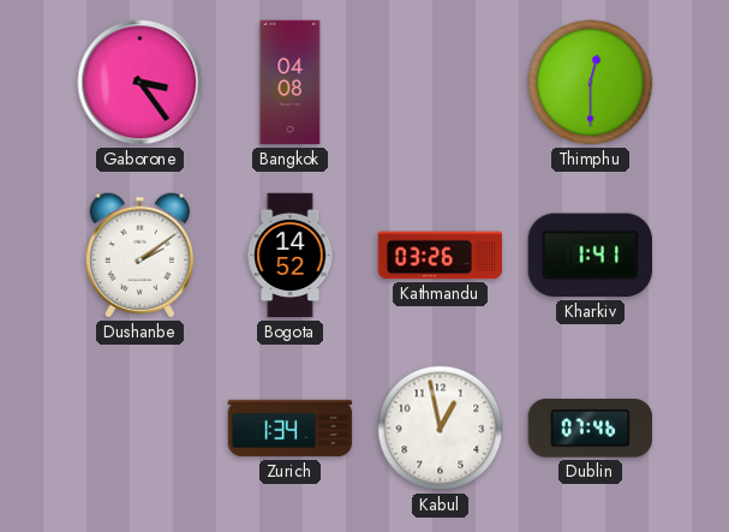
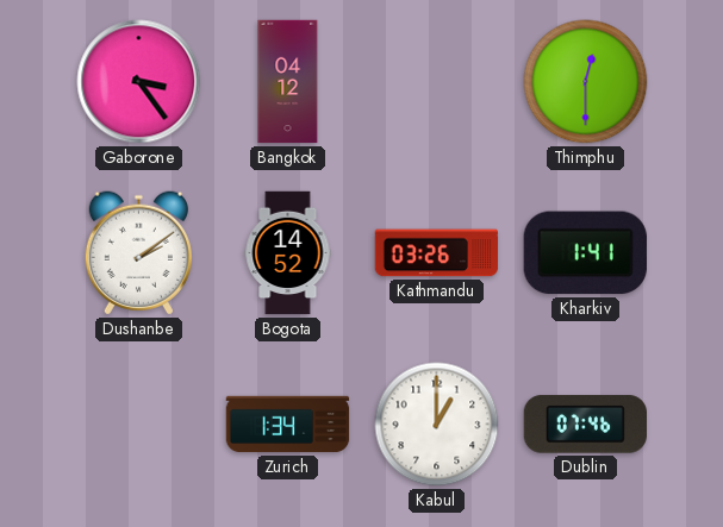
Bangkok: 04:08 -> 04:12
Kabul: 12:58 -> 1:00
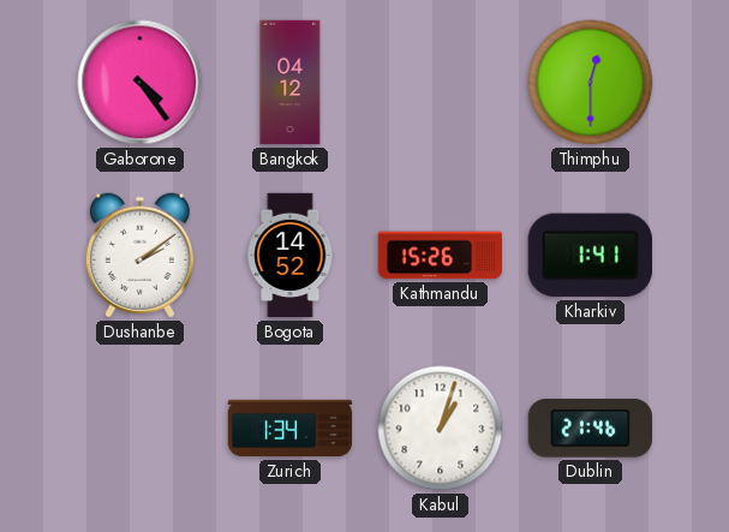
Gaborone: 3:24 -> 4:24
Kathmandu: 03:26 -> 15:26
Kabul: 1:00 -> 1:03
Dublin: 07:46 -> 21:46
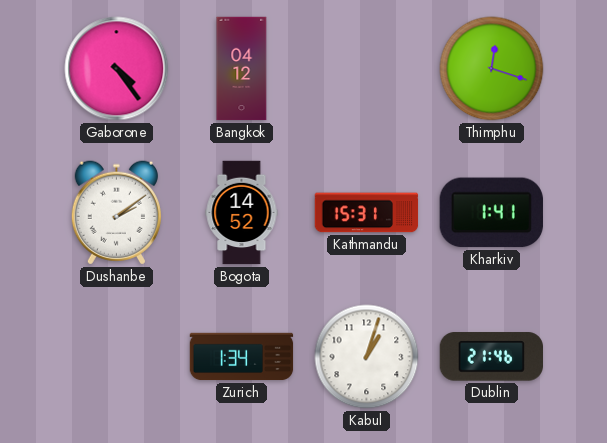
Thimphu: 12:30 -> 12:18
Kathmandu: 15:26 -> 15:31
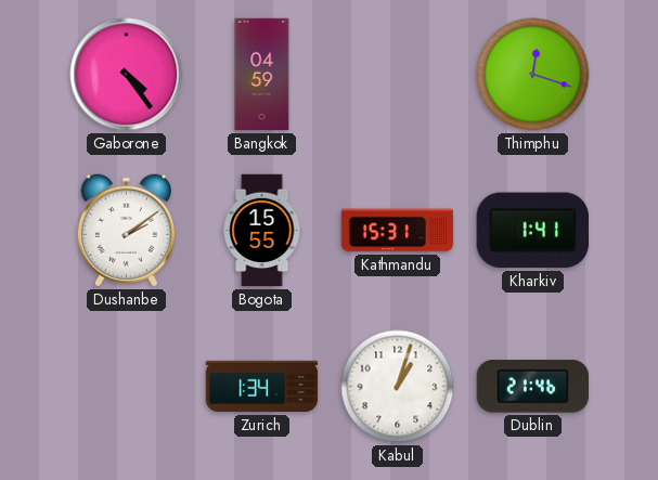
Bangkok: 04:12 -> 04:59
Bogota: 14:52 -> 15:55
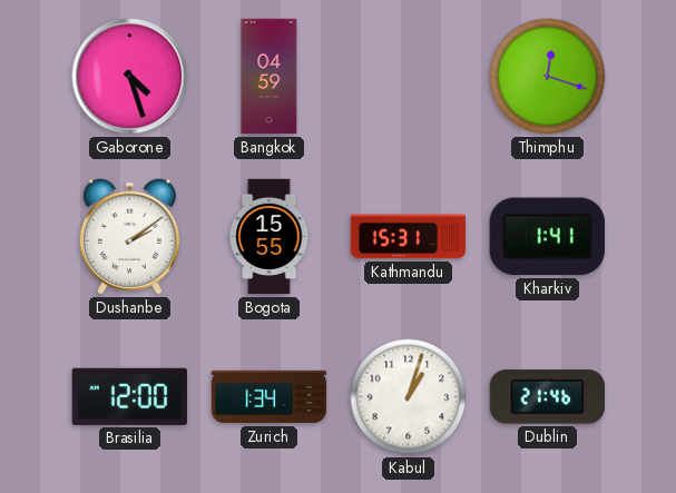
Gaborone: 4:24 -> 4:27
Brasilia: none -> 12:00
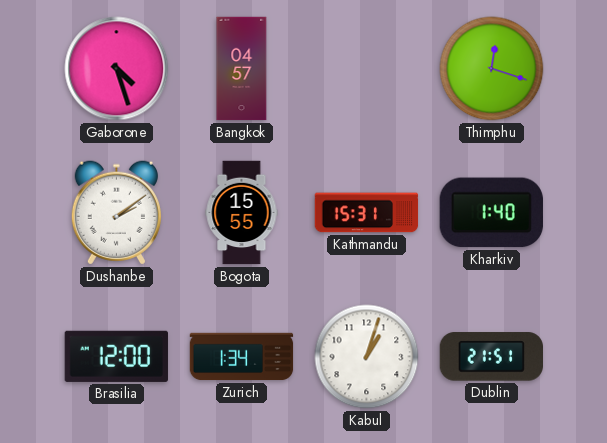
Bangkok: 04:59 -> 04:57
Kharkiv: 1:41 -> 1:40
Dublin: 21:46 -> 21:51
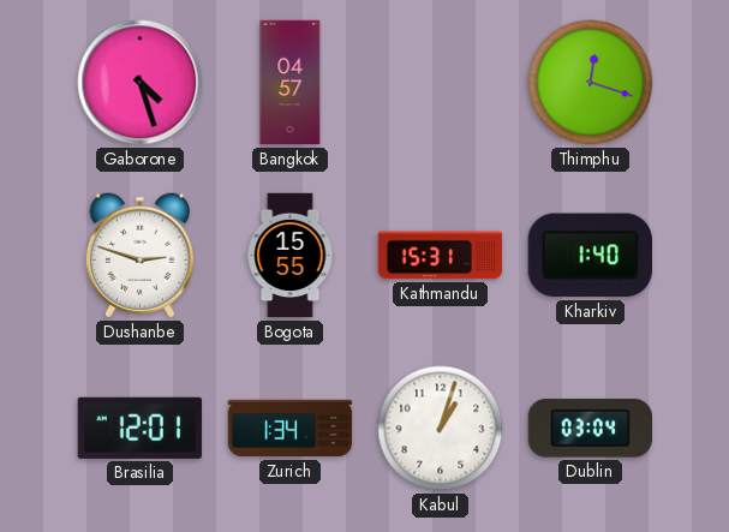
Dushanbe: 2:09 -> 2:48
Brasilia: 12:00 -> 12:01
Dublin: 21:51 -> 03:04
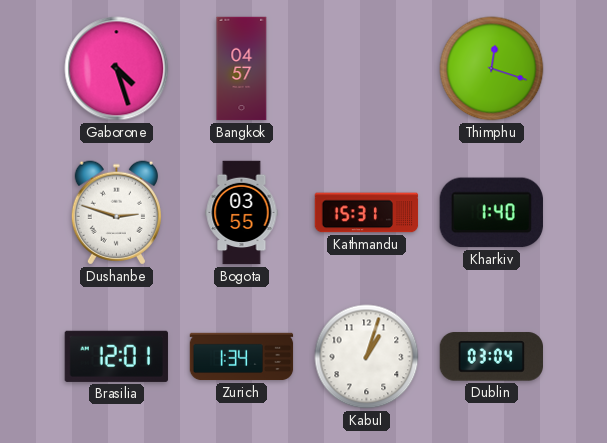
Bogota: 15:55 -> 03:55
